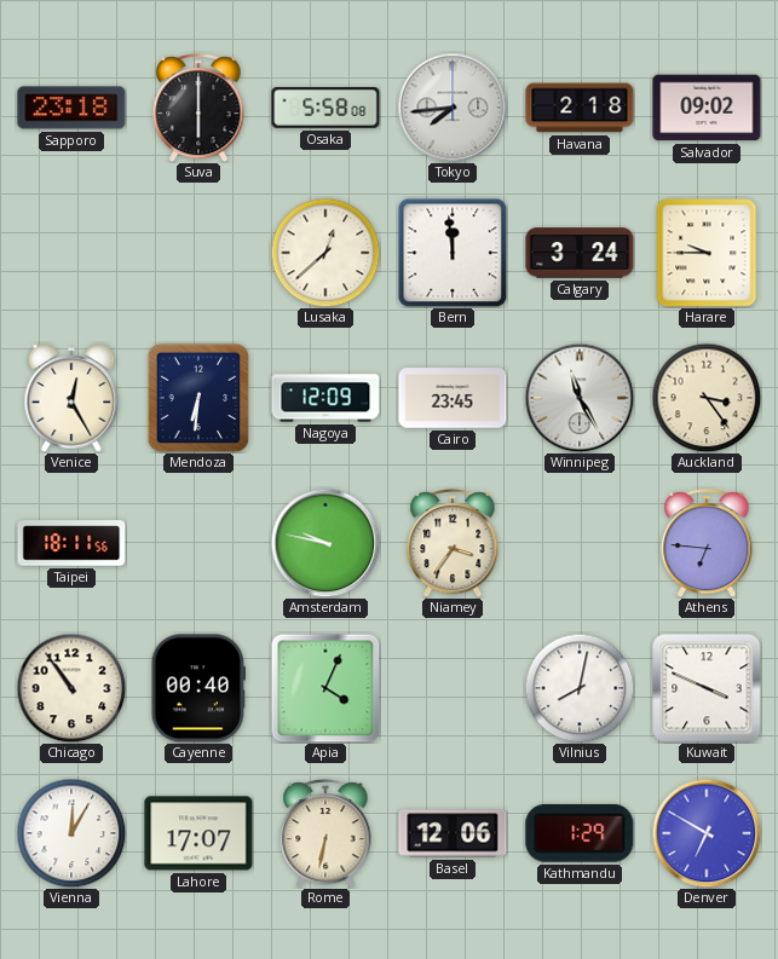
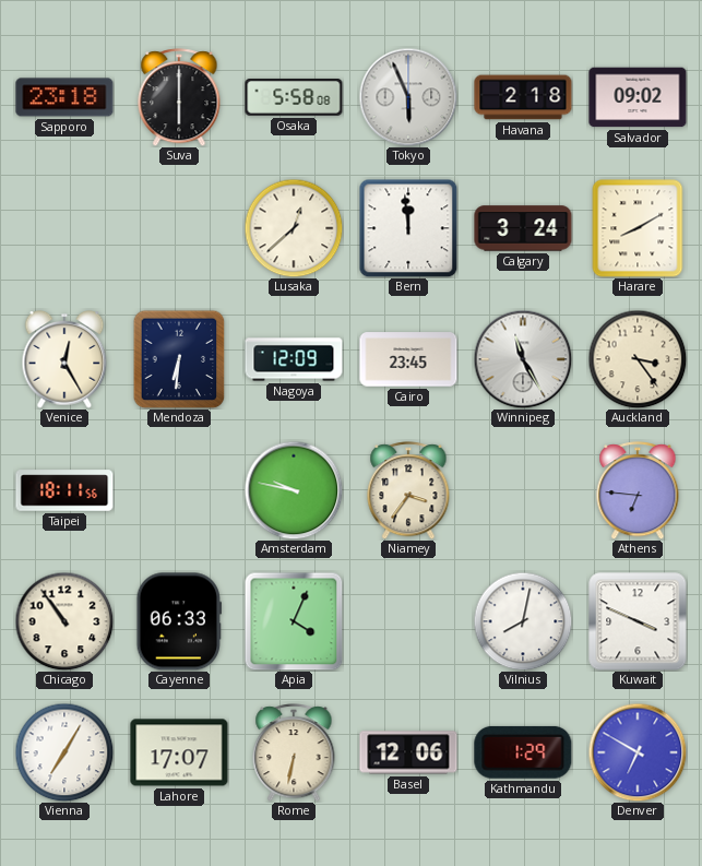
Tokyo: 7:44 -> 5:56
Harare: 9:45 -> 8:10
Cayenne: 00:40 -> 06:33
Vienna: 12:05 -> 7:05
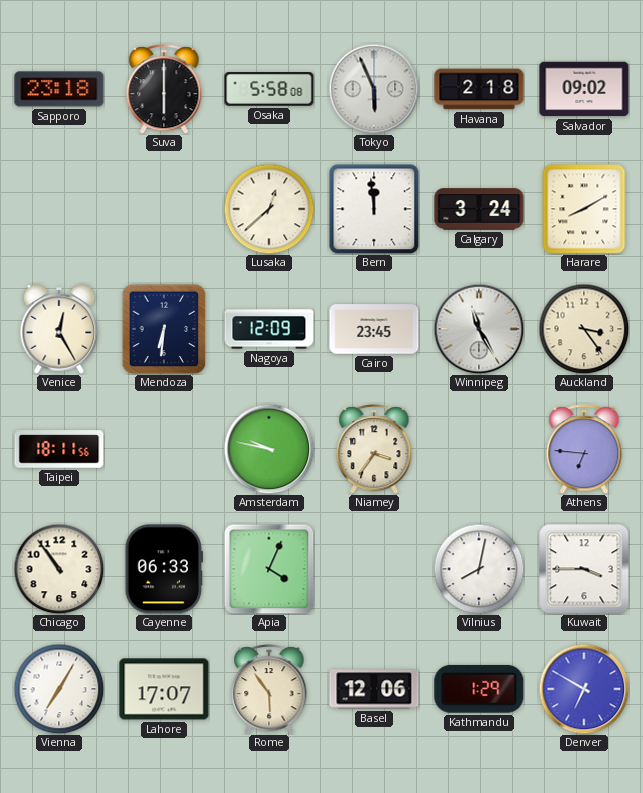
Kuwait: 3:49 -> 3:45
Rome: 6:32 -> 5:54
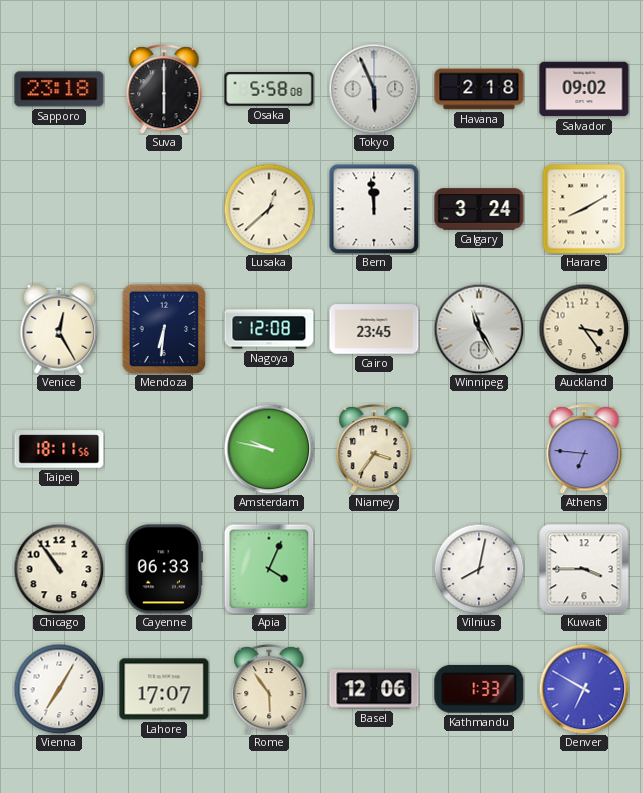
Nagoya: 12:09 -> 12:08
Kathmandu: 1:29 -> 1:33
